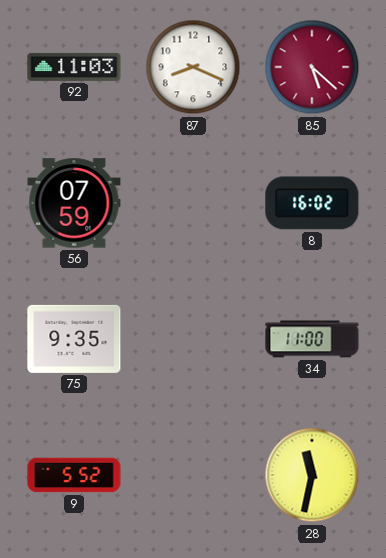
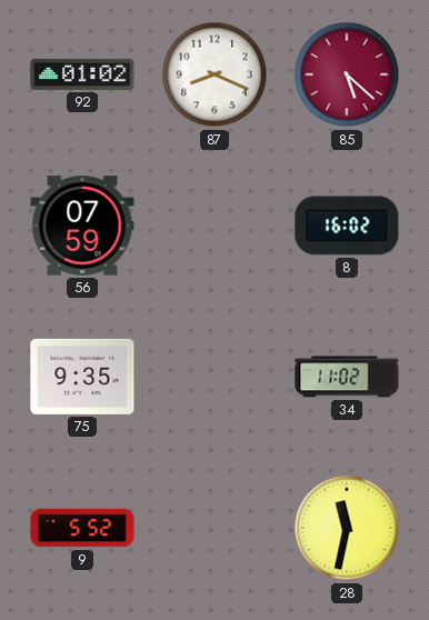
92: 11:03 -> 01:02
34: 11:00 -> 11:02
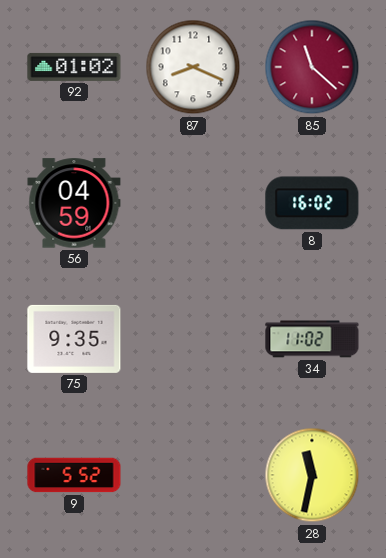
85: 5:22 -> 11:22
56: 07:59 -> 04:59
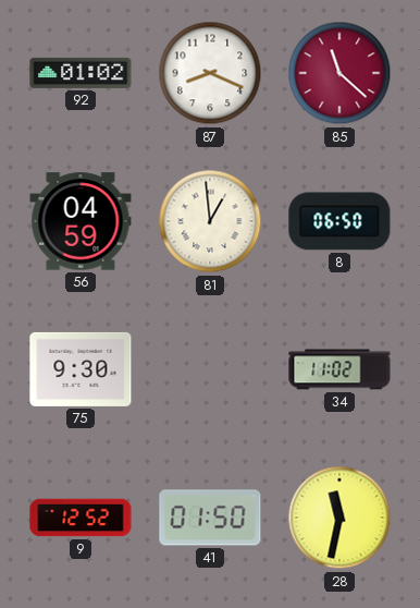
81: none -> 12:59
8: 16:02 -> 06:50
75: 9:35 -> 9:30
9: 5:52 -> 12:52
41: none -> 01:50
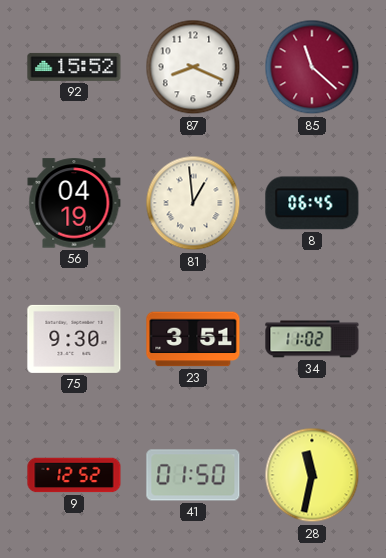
92: 01:02 -> 15:52
56: 04:59 -> 04:19
8: 06:50 -> 06:45
23: none -> 3:51
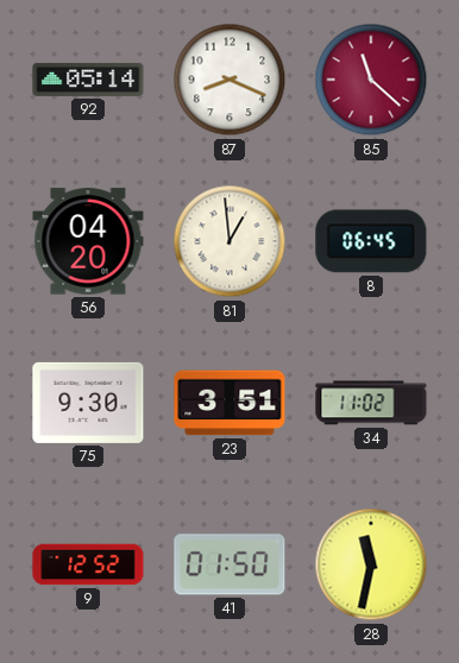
92: 15:52 -> 05:14
56: 04:19 -> 04:20
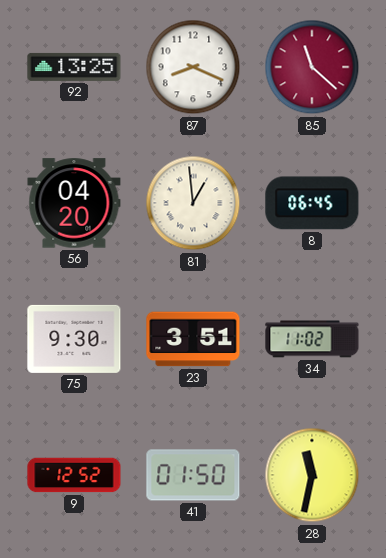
92: 05:14 -> 13:25
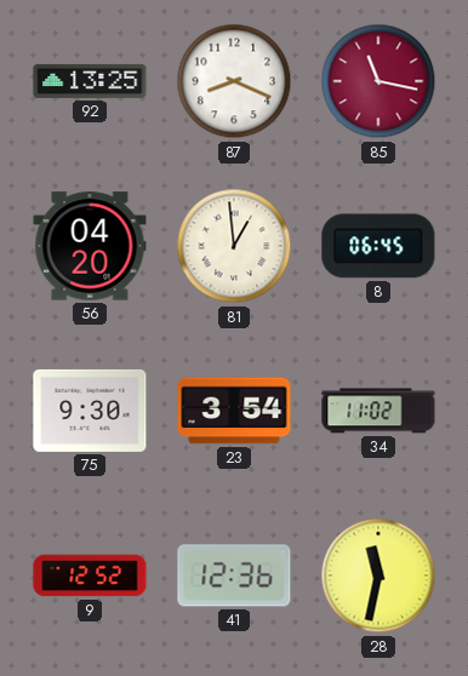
85: 11:22 -> 11:17
23: 3:51 -> 3:54
41: 01:50 -> 12:36
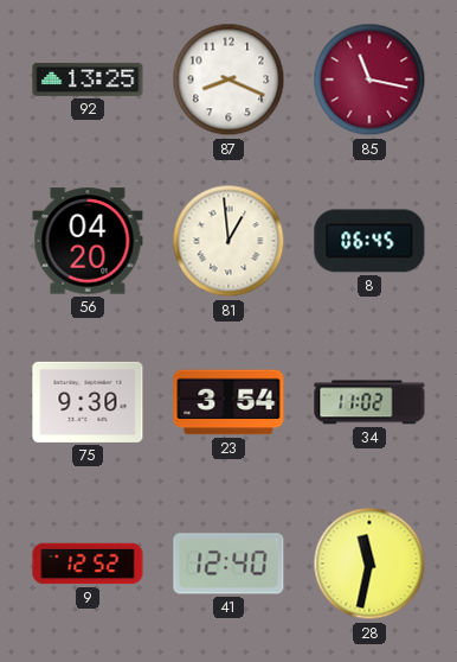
41: 12:36 -> 12:40
